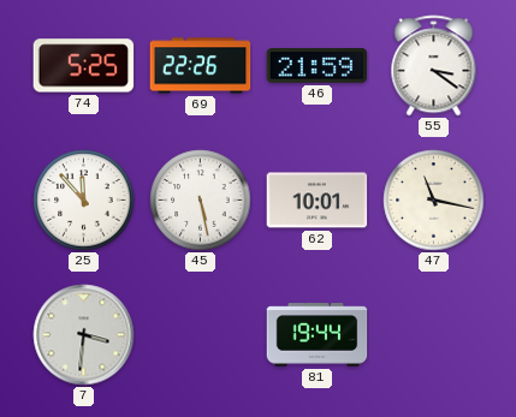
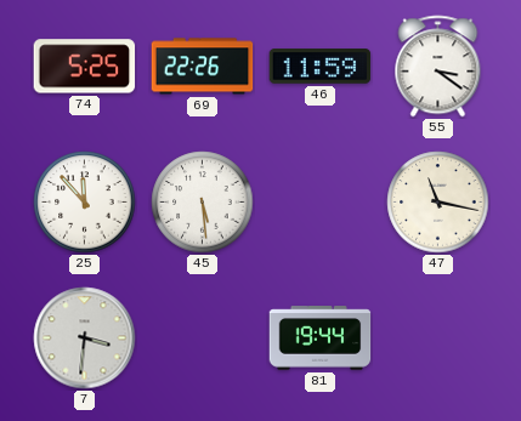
46: 21:59 -> 11:59
45: 5:28 -> 5:29
62: 10:01 -> none
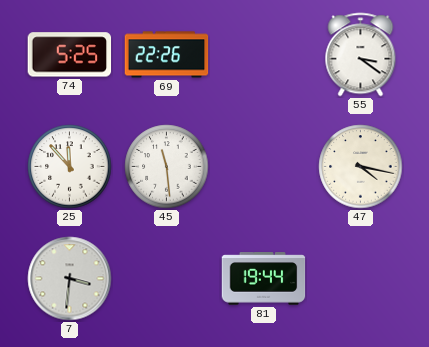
46: 11:59 -> none
45: 5:29 -> 11:29
47: 11:17 -> 4:17
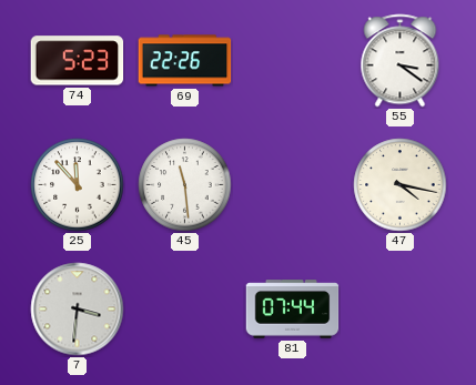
74: 5:25 -> 5:23
81: 19:44 -> 07:44
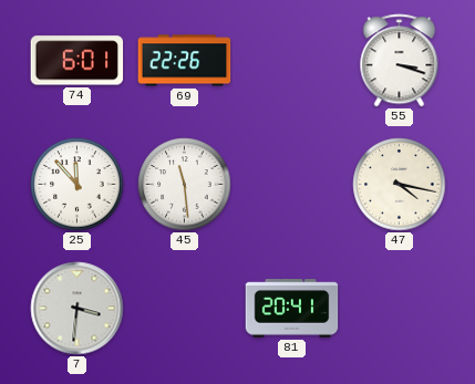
74: 5:23 -> 6:01
55: 3:21 -> 3:18
81: 07:44 -> 20:41
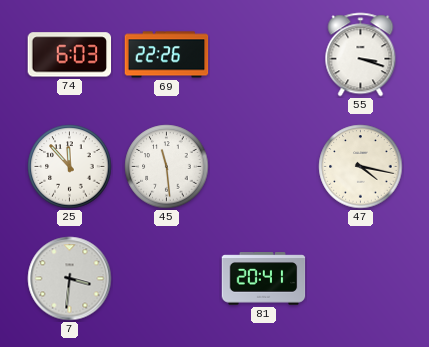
74: 6:01 -> 6:03
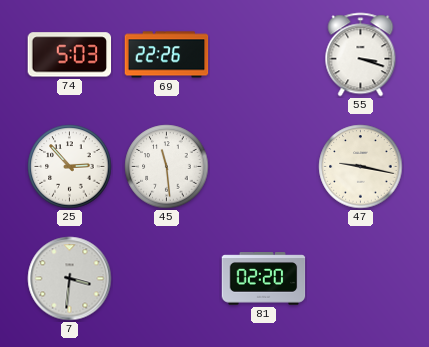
74: 6:03 -> 5:03
25: 11:53 -> 2:53
47: 4:17 -> 9:17
81: 20:41 -> 02:20
